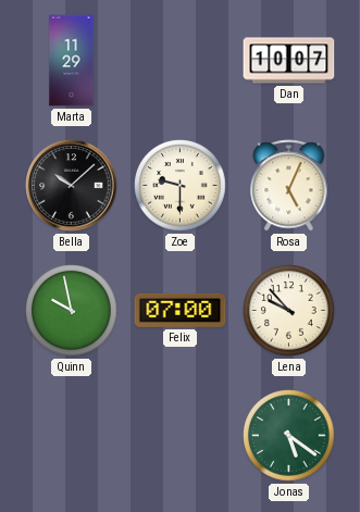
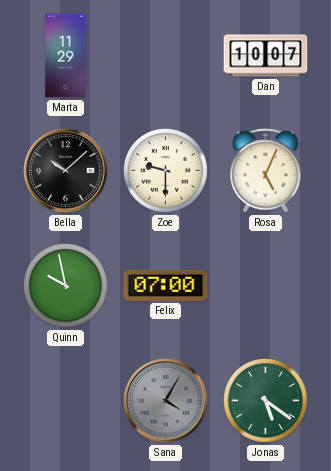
Lena: 9:53 -> none
Sana: none -> 4:05
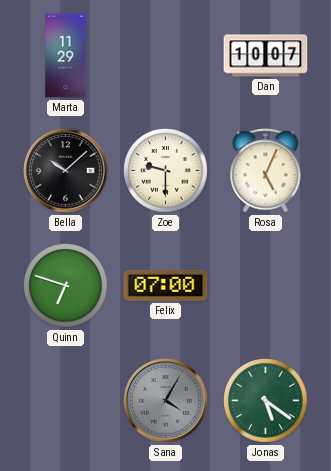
Quinn: 9:58 -> 6:48
